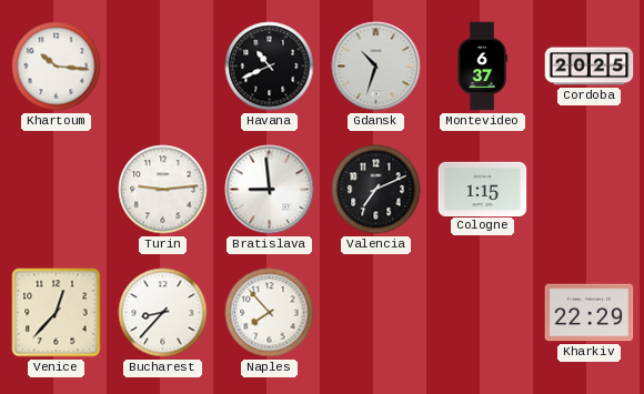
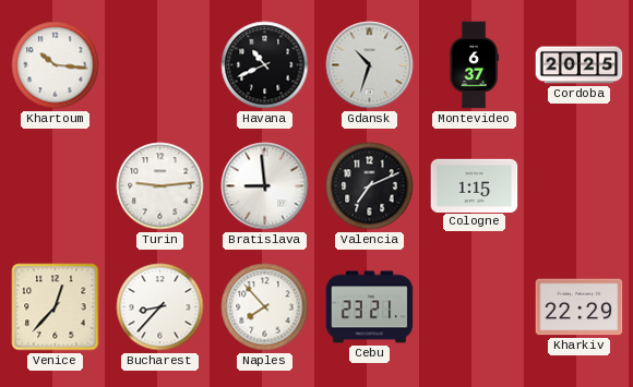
Cebu: none -> 23:21
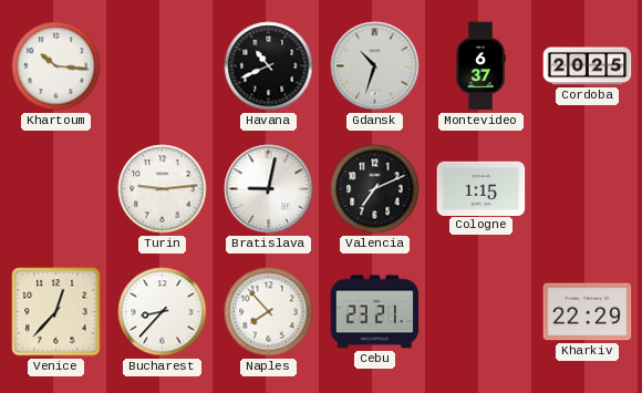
Bratislava: 8:59 -> 9:02
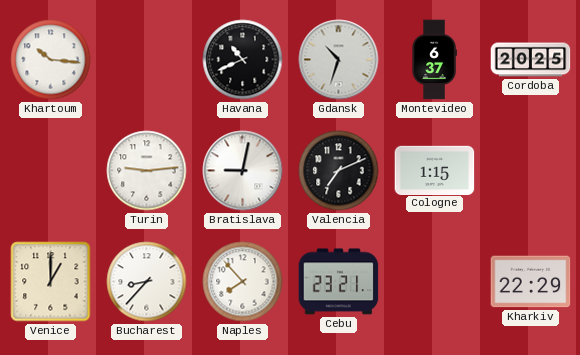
Venice: 12:37 -> 1:00
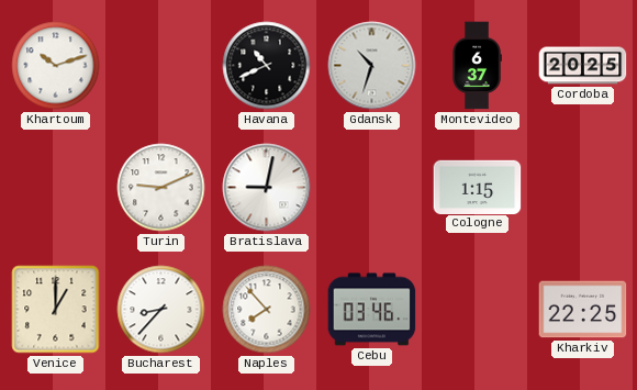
Khartoum: 10:16 -> 10:12
Turin: 9:14 -> 9:11
Valencia: 7:11 -> none
Cebu: 23:21 -> 03:46
Kharkiv: 22:29 -> 22:25
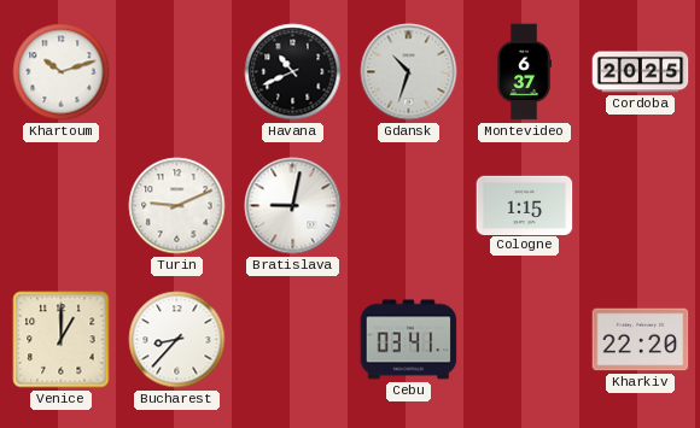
Naples: 7:53 -> none
Cebu: 03:46 -> 03:41
Kharkiv: 22:25 -> 22:20
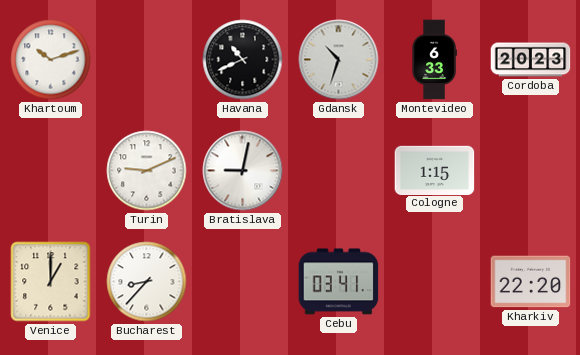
Montevideo: 6:37 -> 6:33
Cordoba: 20:25 -> 20:23
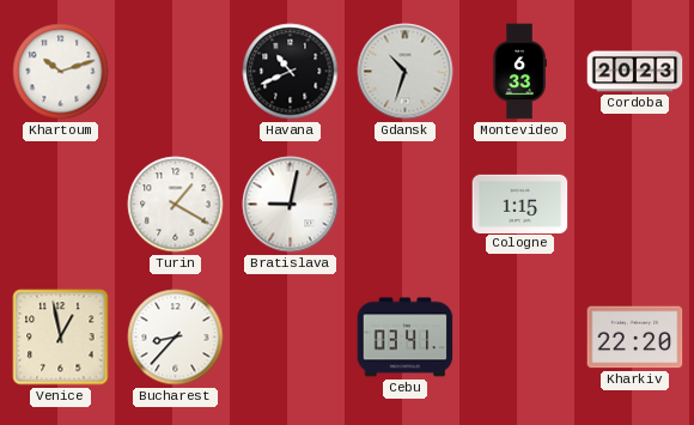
Turin: 9:11 -> 1:20
Venice: 1:00 -> 12:58
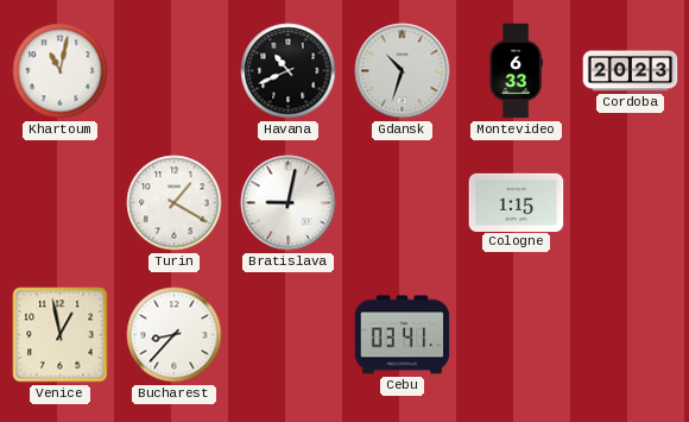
Khartoum: 10:12 -> 11:02
Kharkiv: 22:20 -> none
